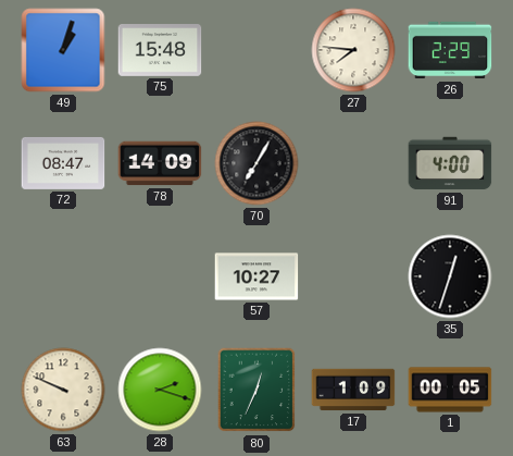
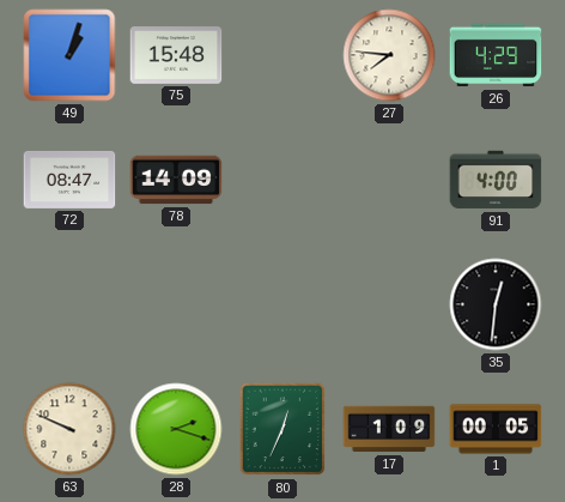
26: 2:29 -> 4:29
70: 7:05 -> none
57: 10:27 -> none
35: 12:33 -> 12:31
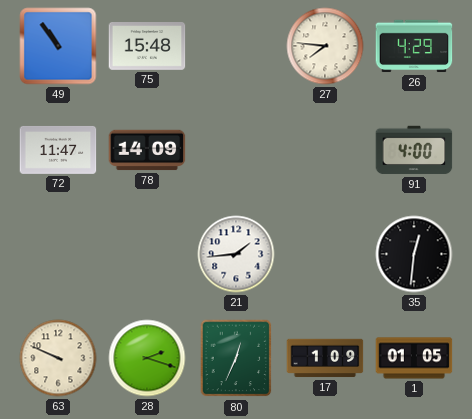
49: 1:03 -> 10:54
72: 08:47 -> 11:47
21: none -> 1:44
1: 00:05 -> 01:05
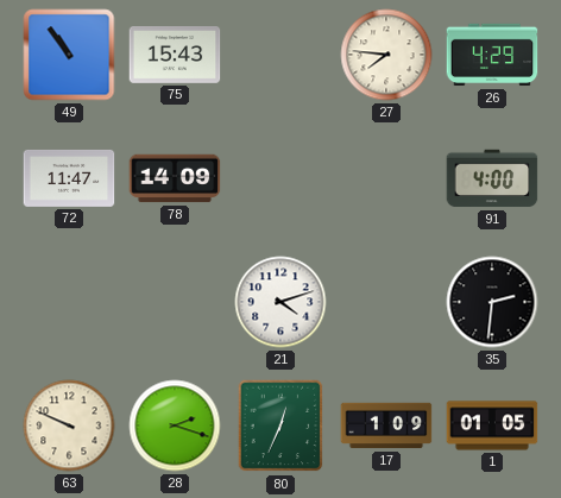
75: 15:48 -> 15:43
21: 1:44 -> 4:12
35: 12:31 -> 2:31
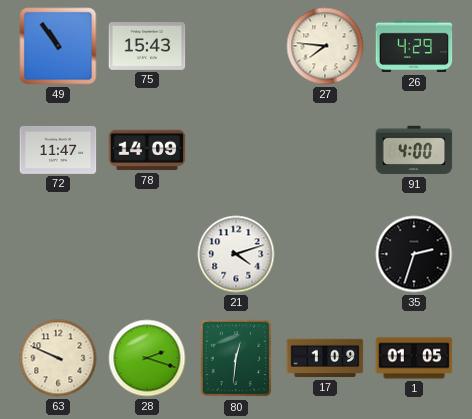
35: 2:31 -> 2:33
80: 12:34 -> 12:31
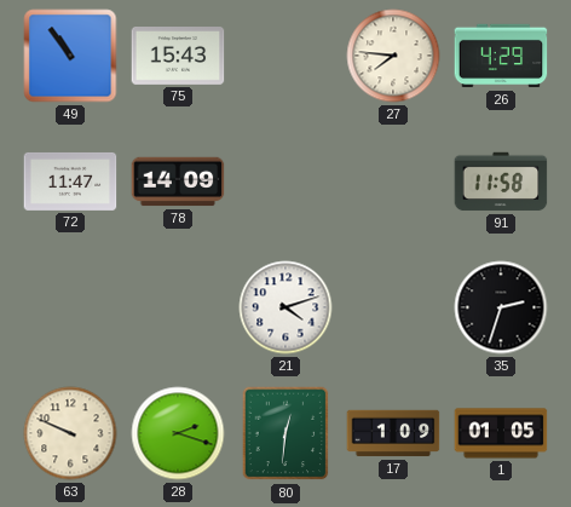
91: 4:00 -> 11:58
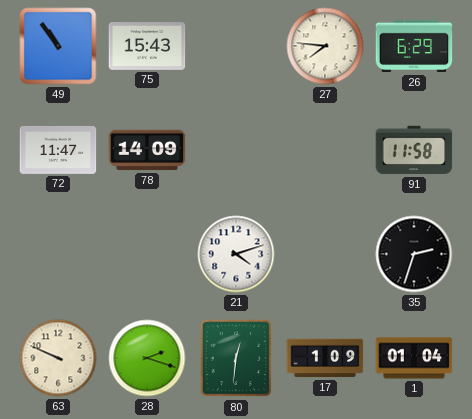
26: 4:29 -> 6:29
1: 01:05 -> 01:04
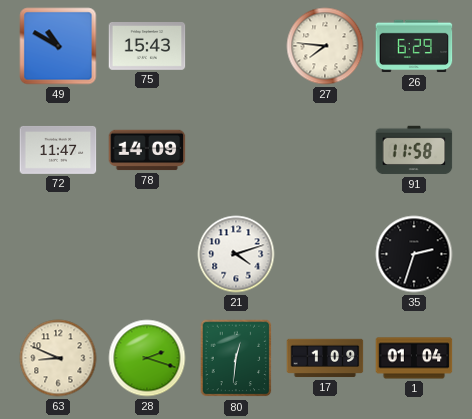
49: 10:54 -> 10:50
63: 9:49 -> 8:49
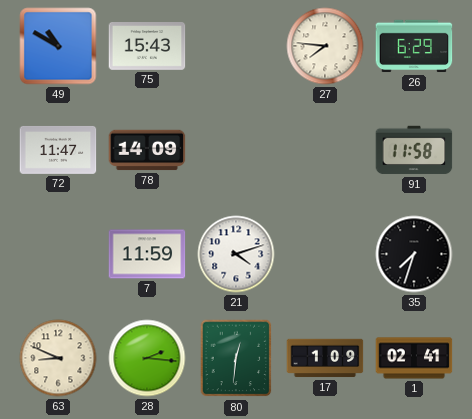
7: none -> 11:59
35: 2:33 -> 7:33
28: 2:18 -> 2:16
1: 01:04 -> 02:41
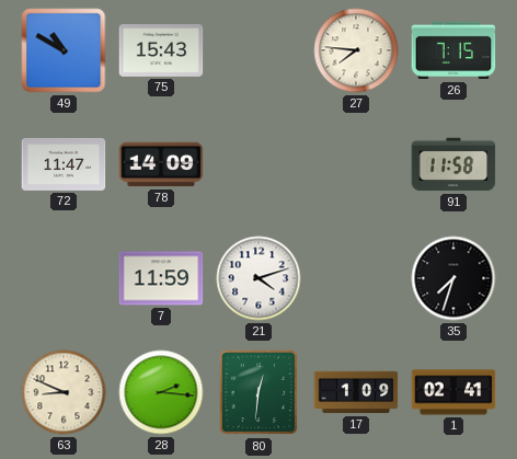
26: 6:29 -> 7:15
